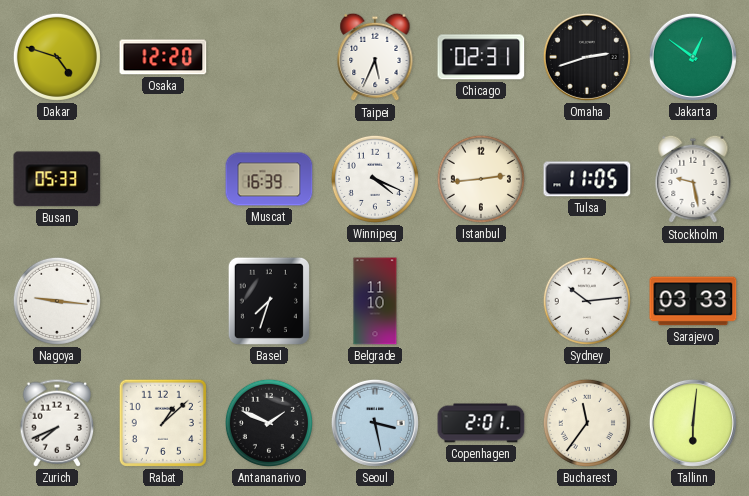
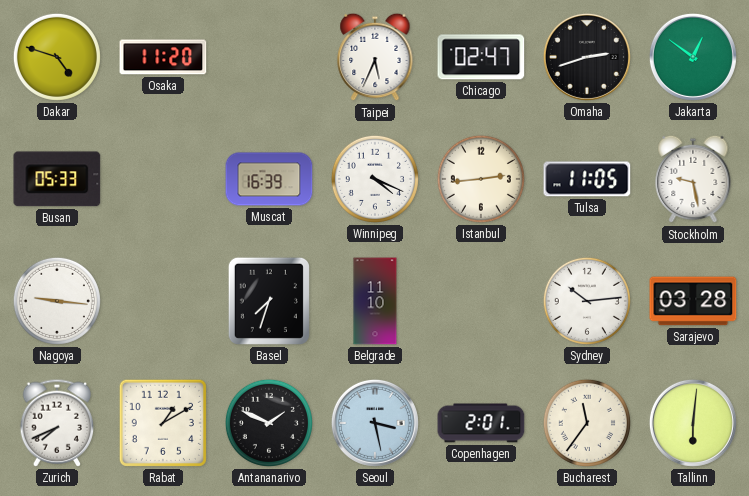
Osaka: 12:20 -> 11:20
Chicago: 02:31 -> 02:47
Sarajevo: 03:33 -> 03:28
Rabat: 1:08 -> 1:10
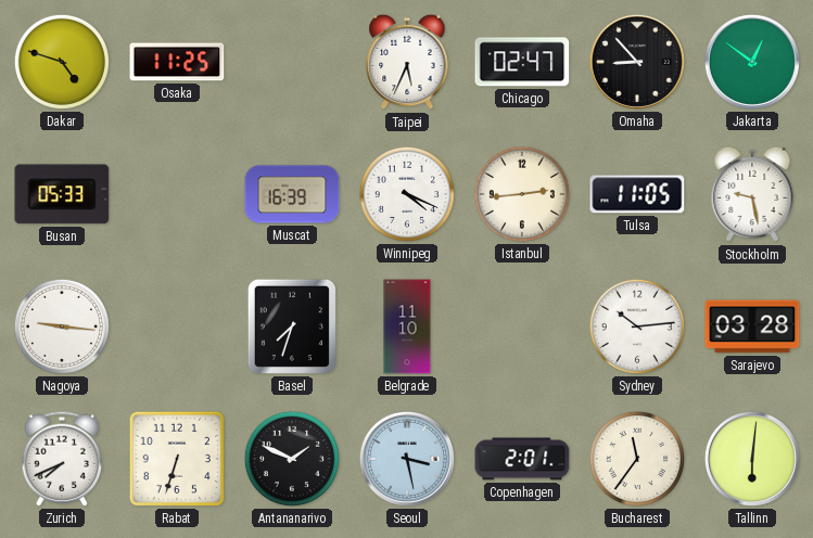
Osaka: 11:20 -> 11:25
Omaha: 2:42 -> 8:53
Rabat: 1:10 -> 6:33
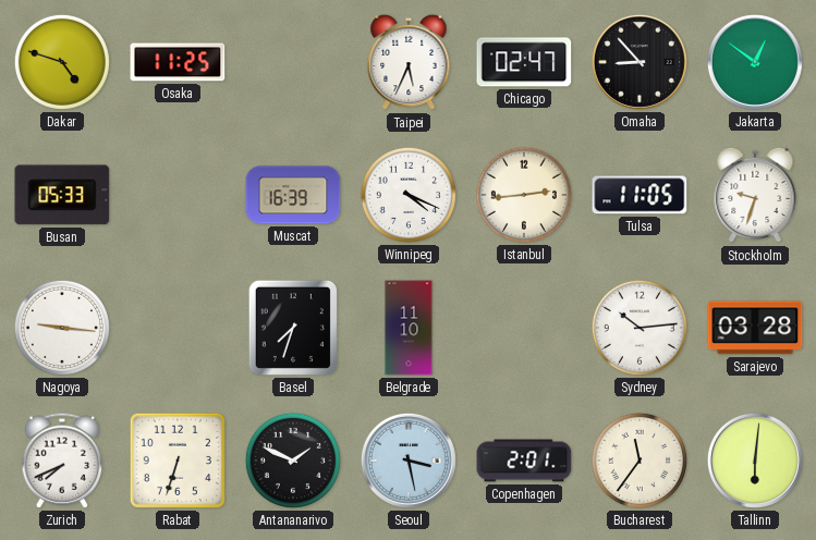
Stockholm: 9:28 -> 9:33
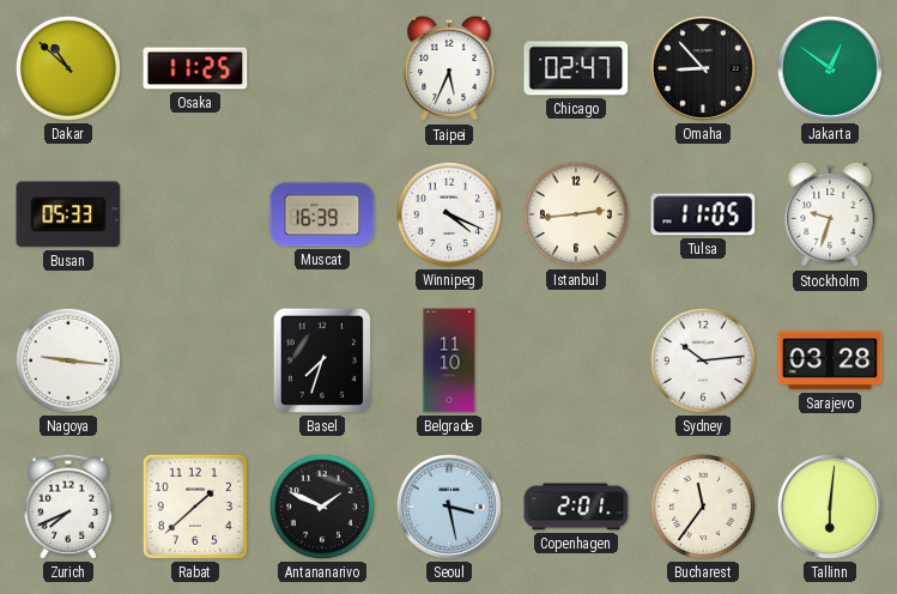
Dakar: 4:48 -> 10:52
Rabat: 6:33 -> 1:38
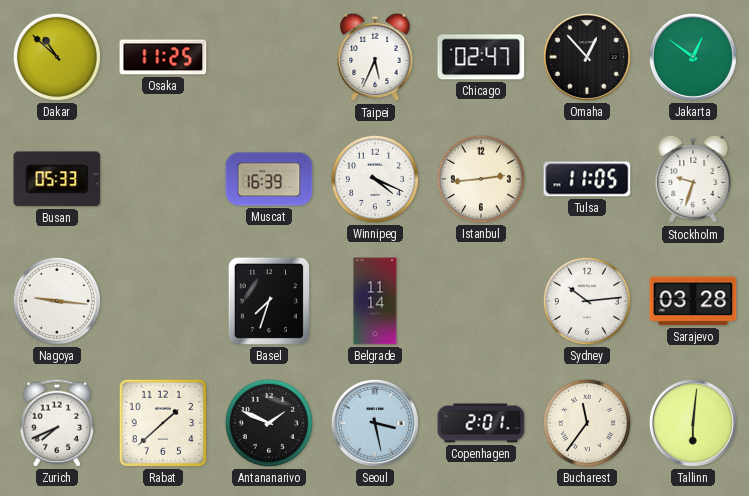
Omaha: 8:53 -> 12:53
Belgrade: 11:10 -> 11:14
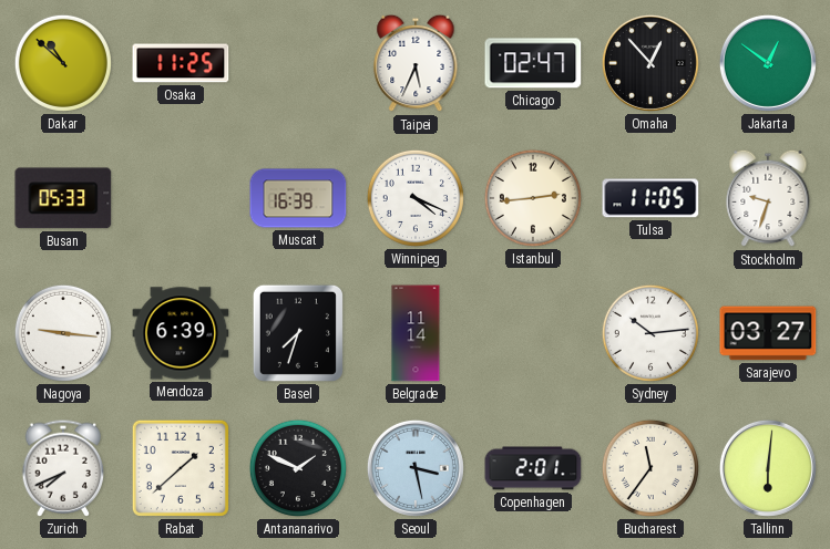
Mendoza: none -> 6:39
Sarajevo: 03:28 -> 03:27
